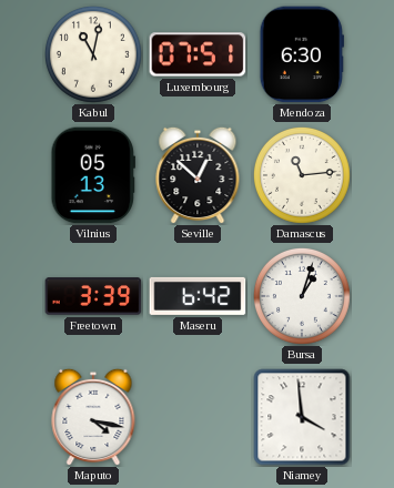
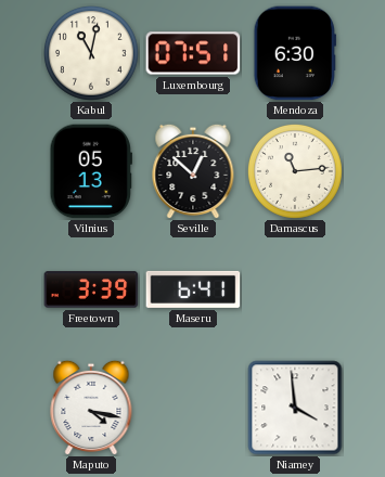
Maseru: 6:42 -> 6:41
Bursa: 1:03 -> none
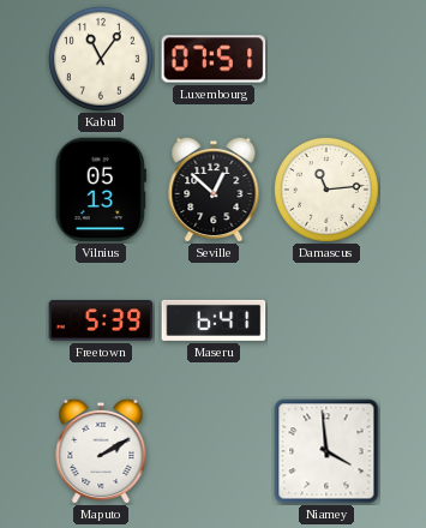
Kabul: 11:02 -> 11:06
Mendoza: 6:30 -> none
Freetown: 3:39 -> 5:39
Maputo: 4:17 -> 2:10
